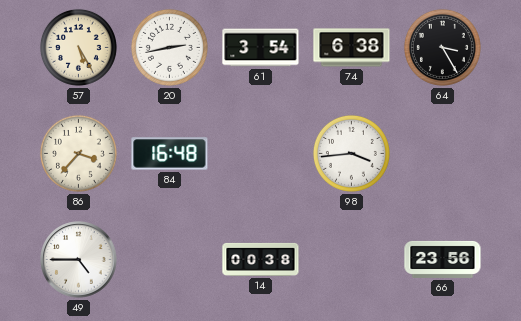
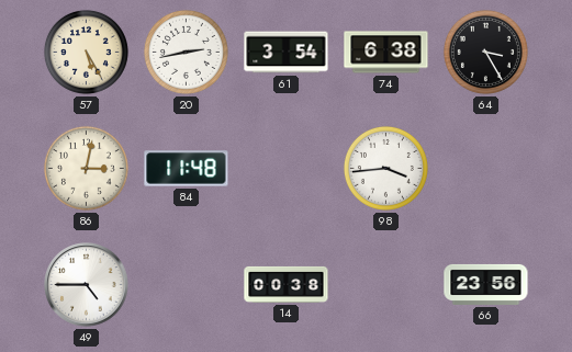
86: 3:37 -> 3:02
84: 16:48 -> 11:48
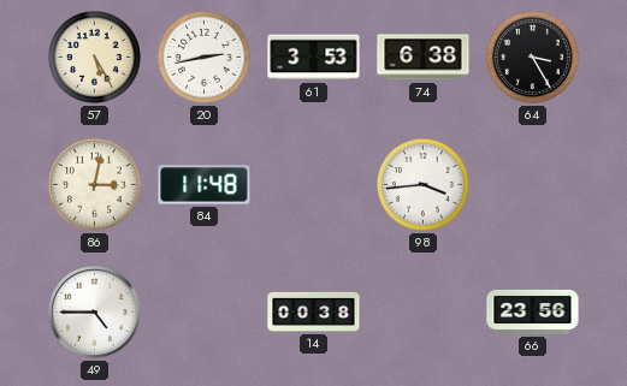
61: 3:54 -> 3:53
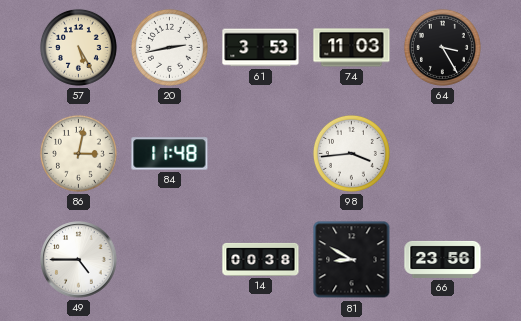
74: 6:38 -> 11:03
81: none -> 8:50
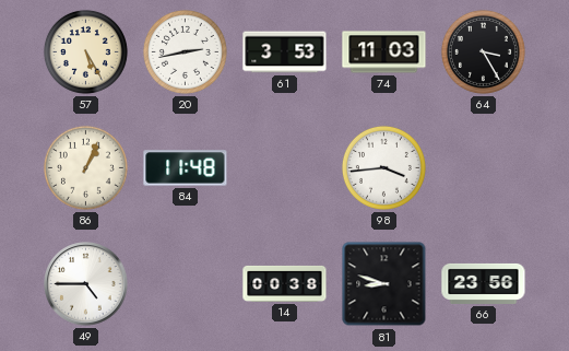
86: 3:02 -> 1:04
81: 8:50 -> 8:48
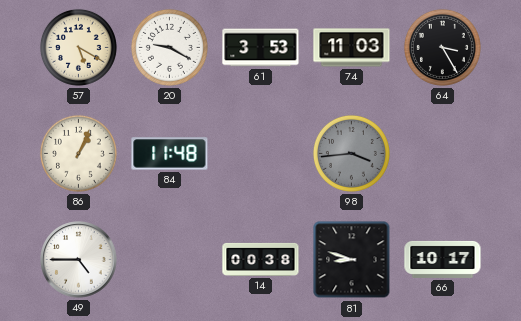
57: 5:25 -> 5:20
20: 2:43 -> 9:20
98 dial: white -> grey
66: 23:56 -> 10:17
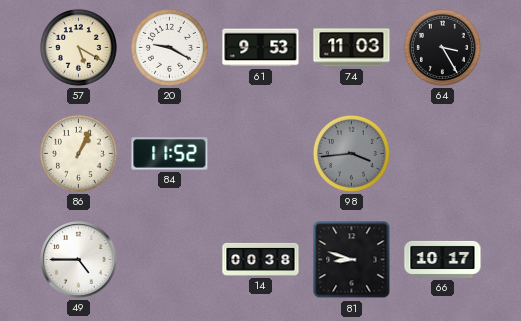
61: 3:53 -> 9:53
84: 11:48 -> 11:52
